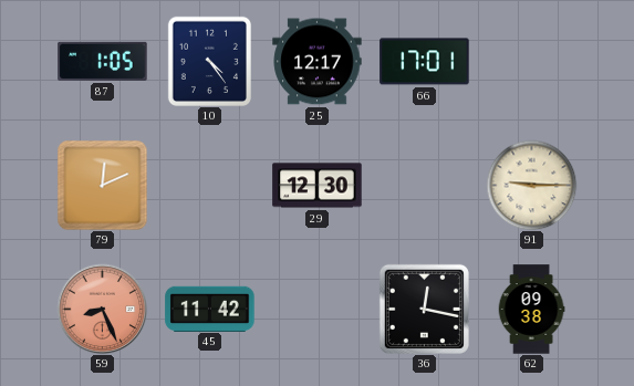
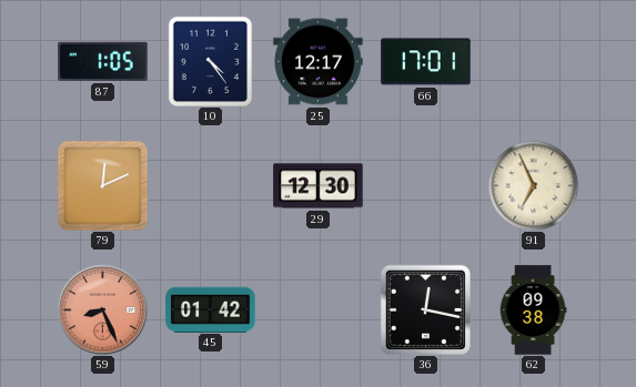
91: 9:15 -> 6:56
45: 11:42 -> 01:42
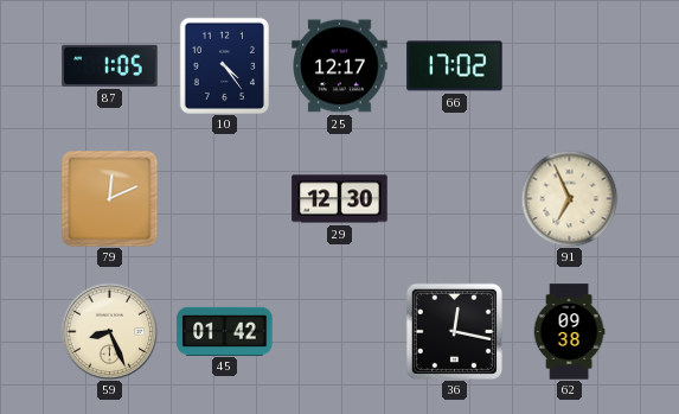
66: 17:01 -> 17:02
59 dial: salmon -> cream
